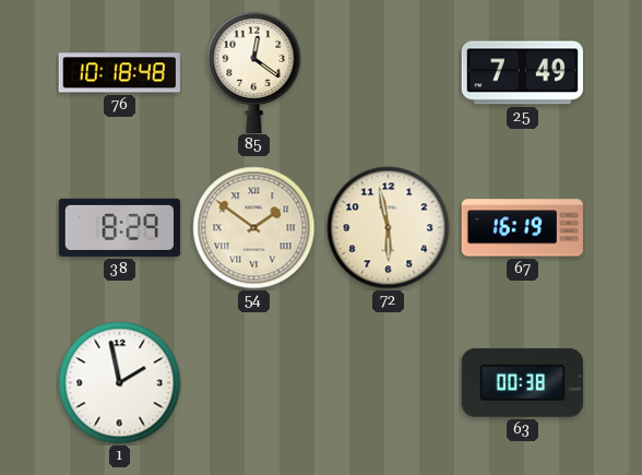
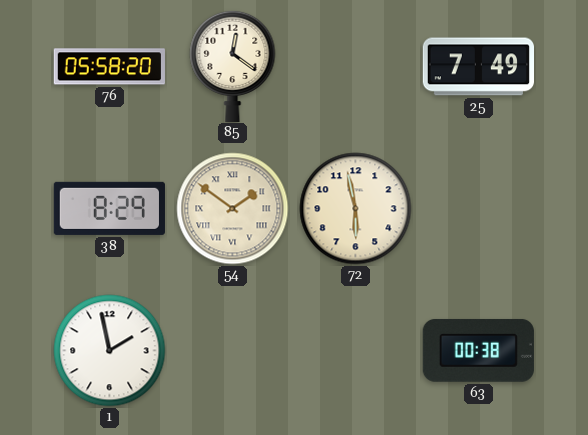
76: 10:18 -> 05:58
67: 16:19 -> none
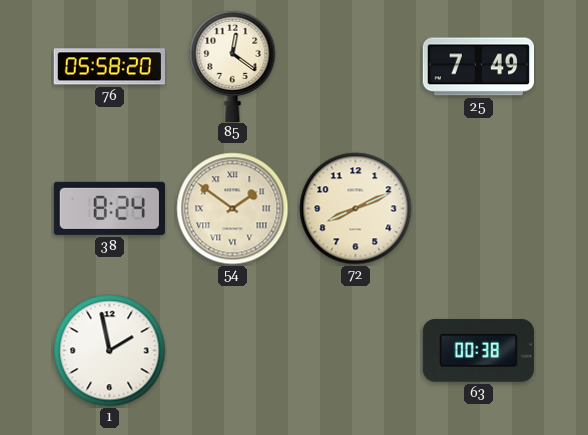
38: 8:29 -> 8:24
72: 5:58 -> 8:11
